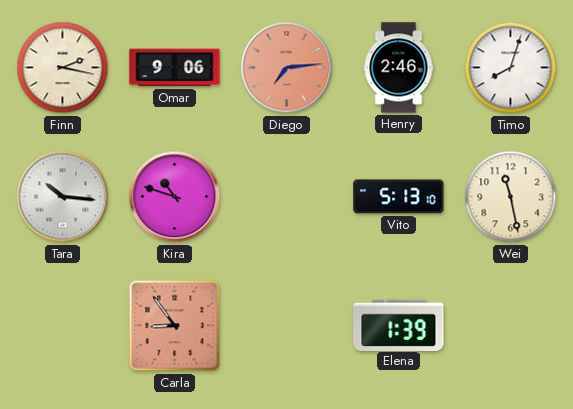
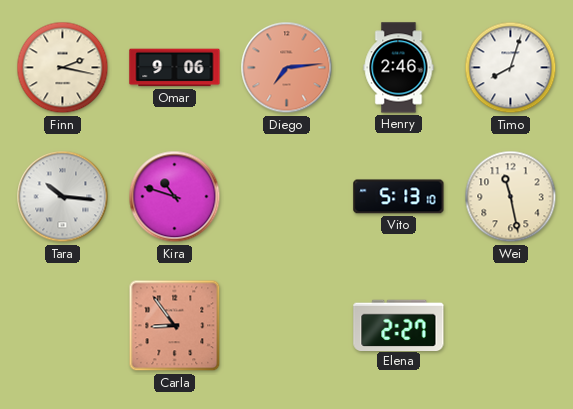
Elena: 1:39 -> 2:27
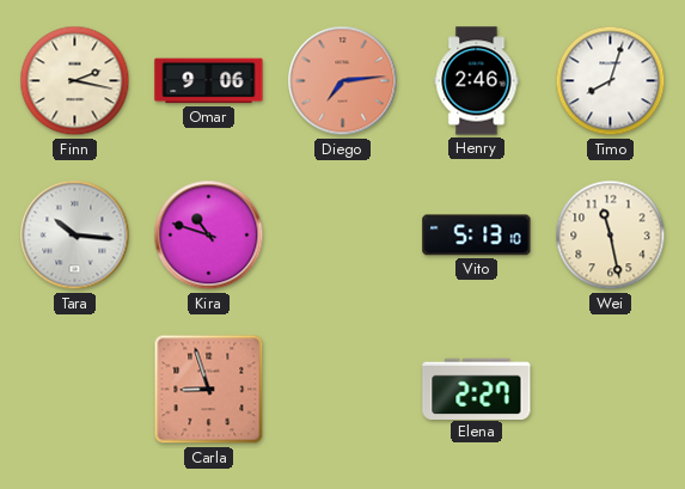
Carla: 8:54 -> 8:57
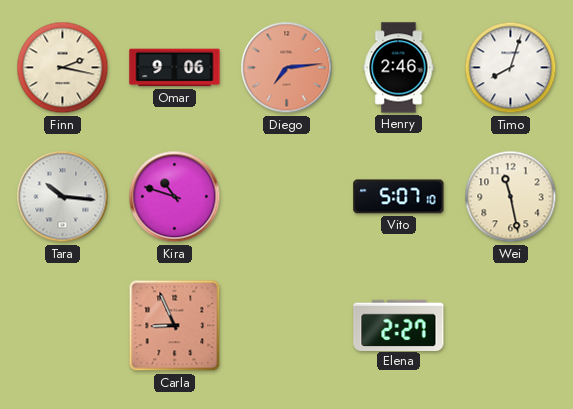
Vito: 5:13 -> 5:07
Carla: 8:57 -> 8:56
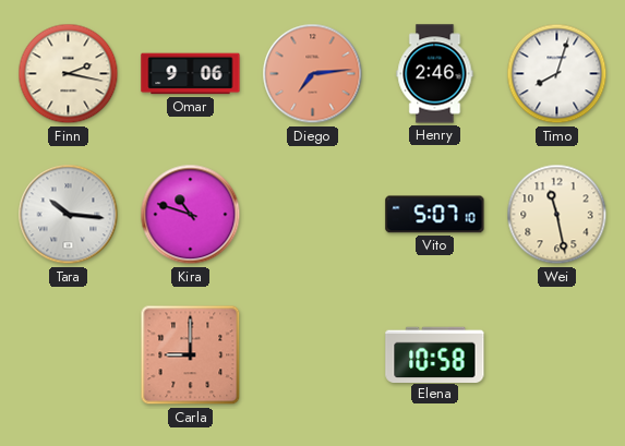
Carla: 8:56 -> 9:00
Elena: 2:27 -> 10:58
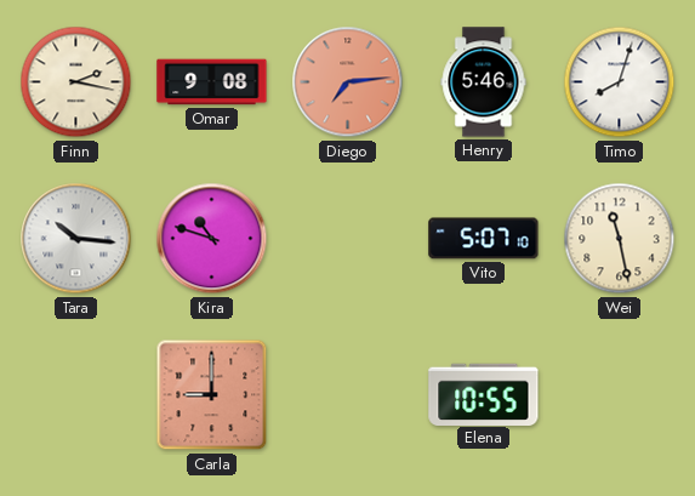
Omar: 9:06 -> 9:08
Henry: 2:46 -> 5:46
Elena: 10:58 -> 10:55
